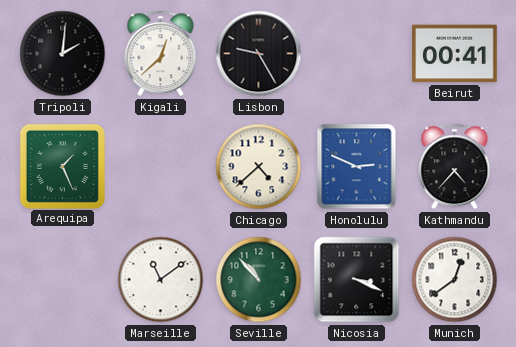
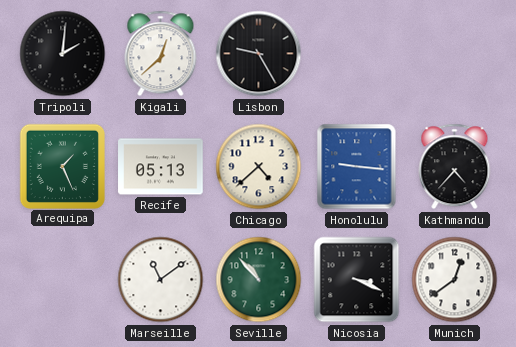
Beirut: 00:41 -> none
Recife: none -> 05:13
Honolulu: 2:49 -> 9:16
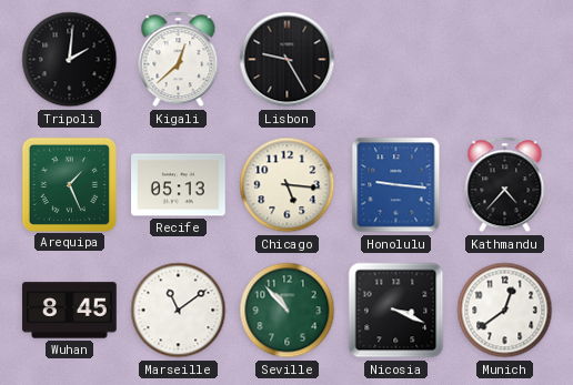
Chicago: 4:38 -> 5:16
Wuhan: none -> 8:45
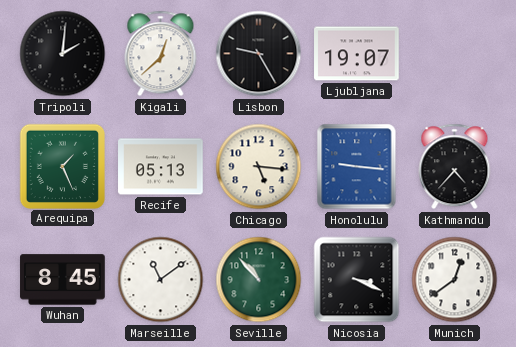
Ljubljana: none -> 19:07
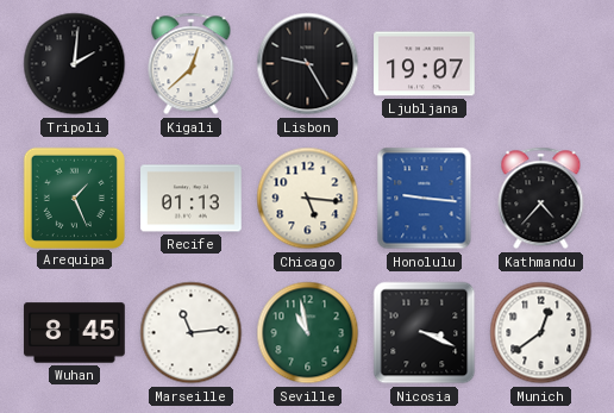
Recife: 05:13 -> 01:13
Marseille: 11:09 -> 11:14
Seville: 10:53 -> 10:58
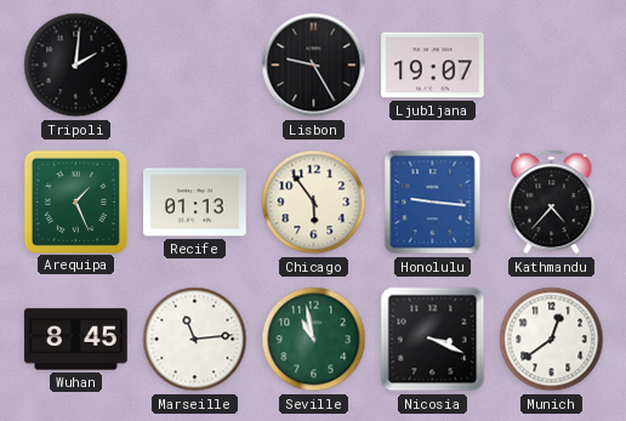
Kigali: 12:38 -> none
Chicago: 5:16 -> 5:54
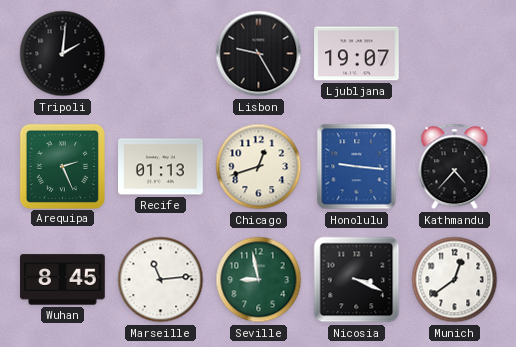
Arequipa: 1:26 -> 2:26
Chicago: 5:54 -> 12:42
Seville: 10:58 -> 8:58
